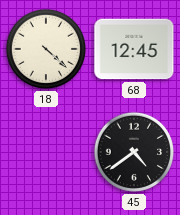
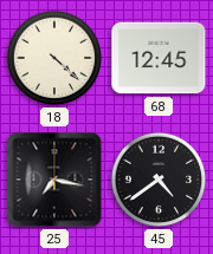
25: none -> 7:17
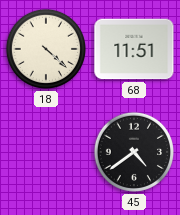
68: 12:45 -> 11:51
25: 7:17 -> none
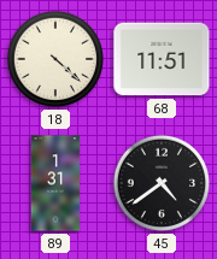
89: none -> 1:31
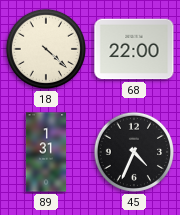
68: 11:51 -> 22:00
45: 4:39 -> 4:34
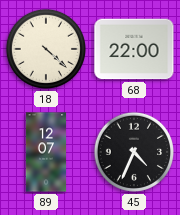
89: 1:31 -> 12:07
